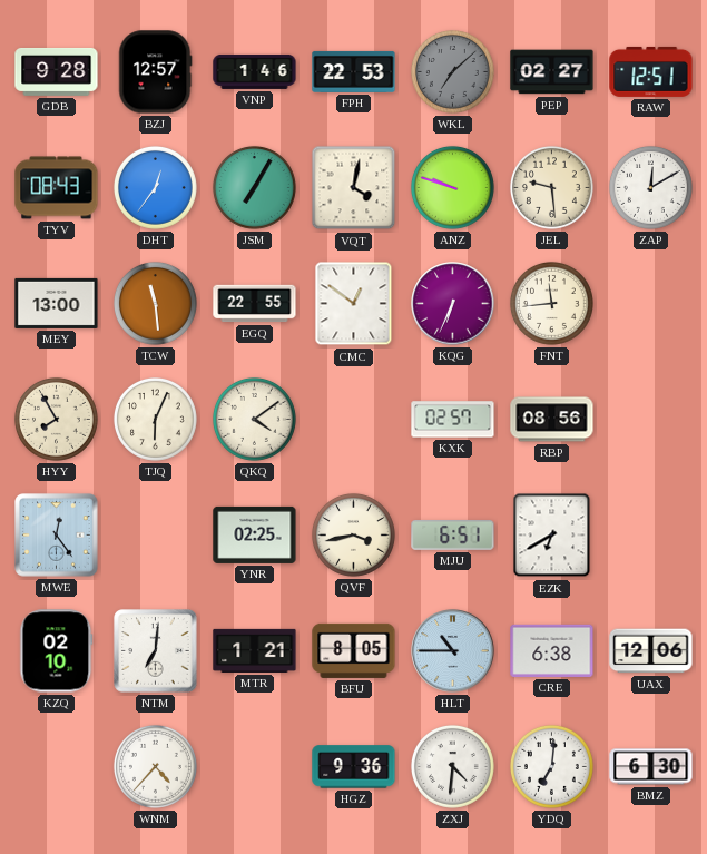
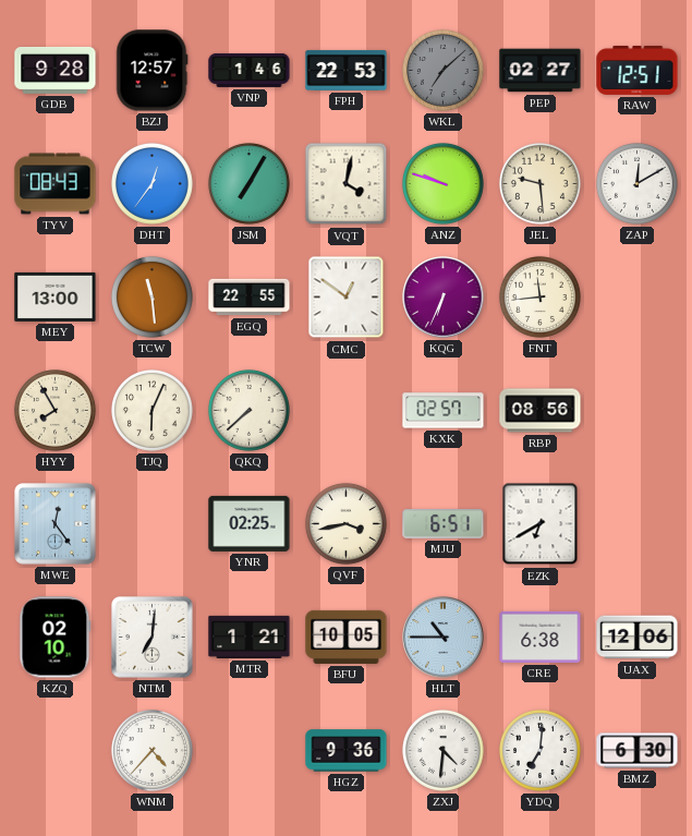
QKQ: 4:09 -> 7:38
BFU: 8:05 -> 10:05
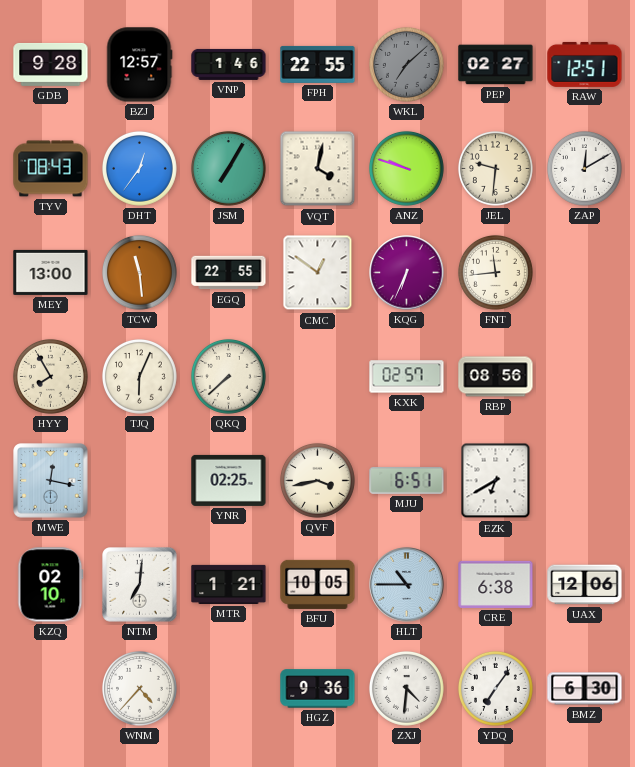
FPH: 22:53 -> 22:55
JEL: 9:29 -> 9:31
MWE: 12:24 -> 12:17
YDQ: 7:01 -> 7:06
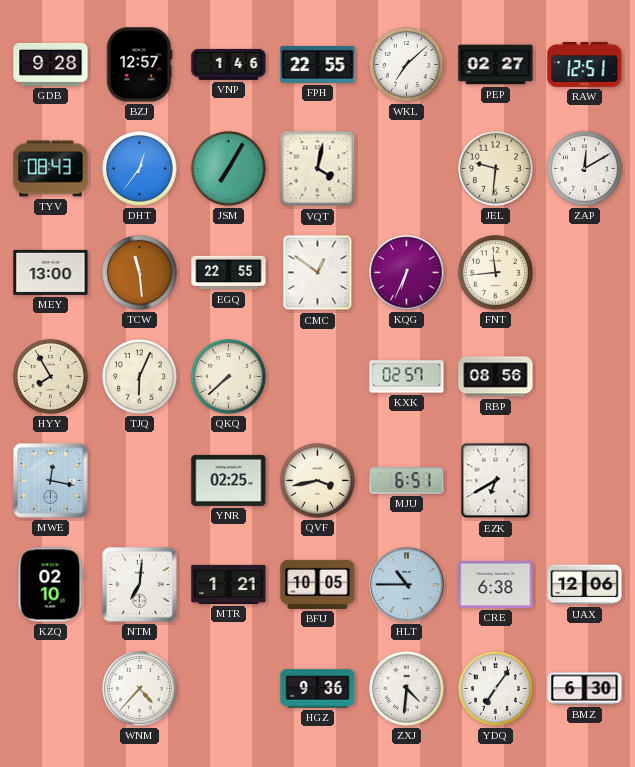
WKL dial: grey -> white
ANZ: 9:48 -> none
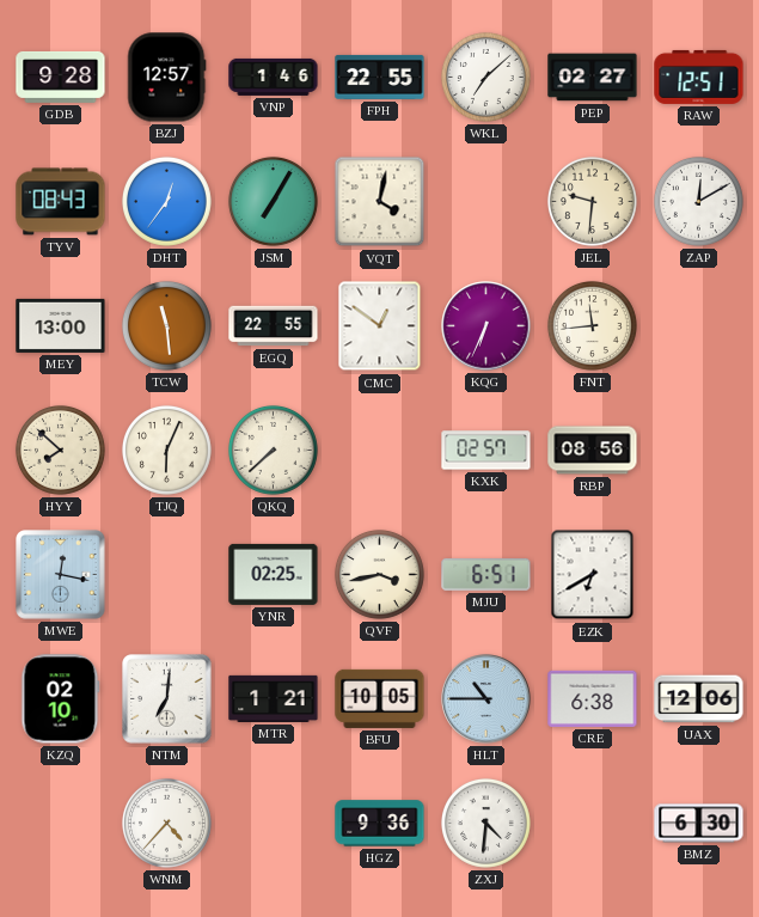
HYY: 7:55 -> 7:52
YDQ: 7:06 -> none
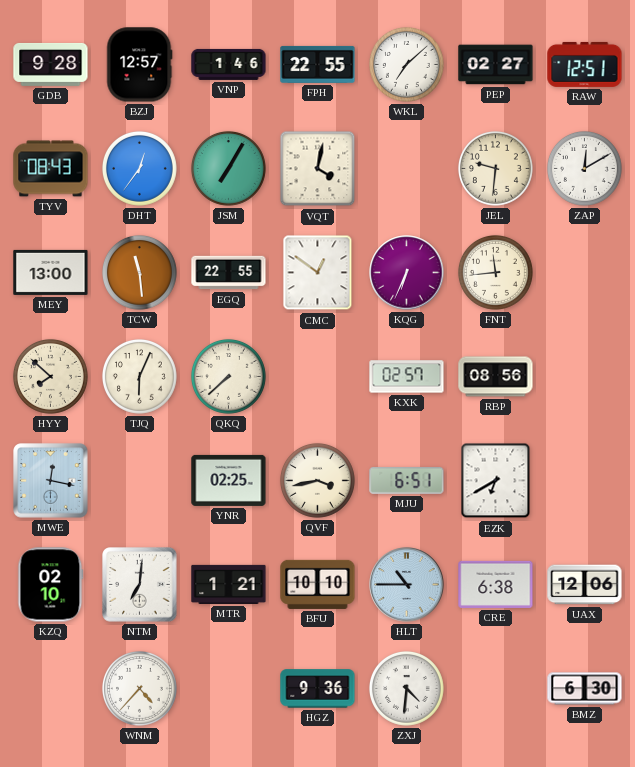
BFU: 10:05 -> 10:10
